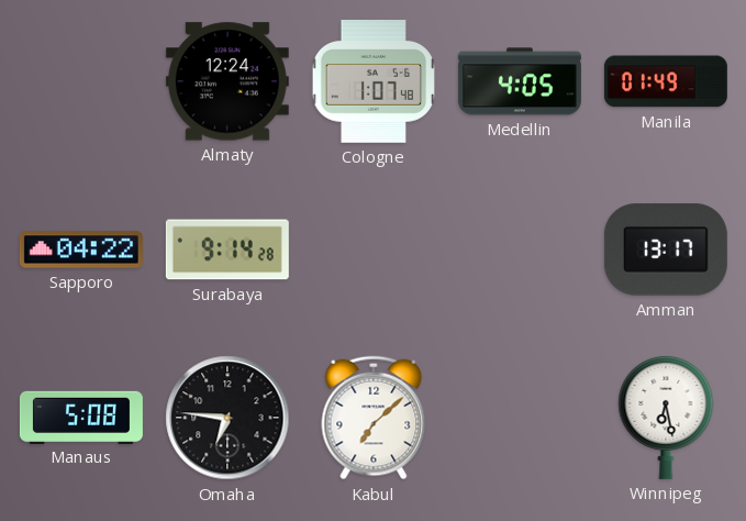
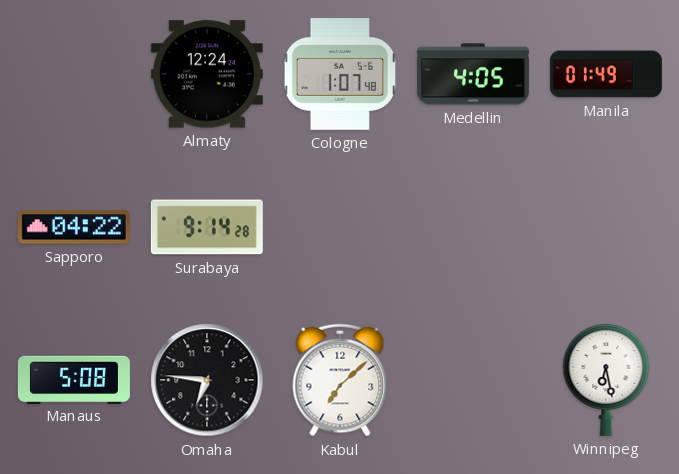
Amman: 13:17 -> none
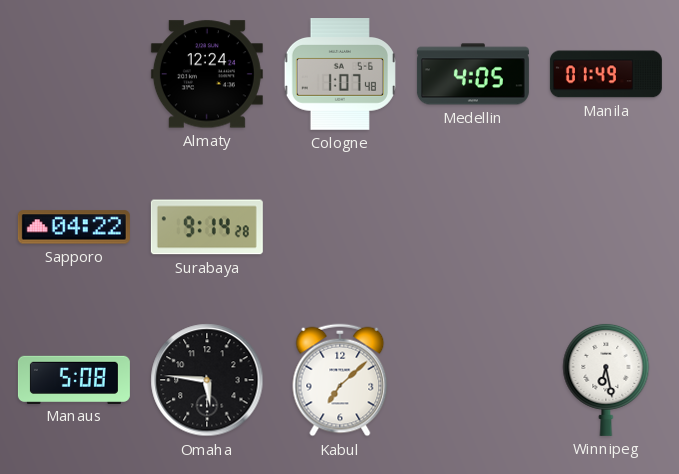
Omaha: 6:46 -> 5:46
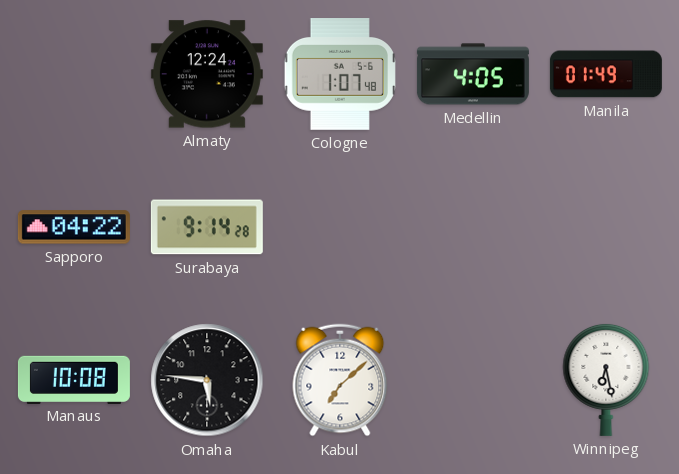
Manaus: 5:08 -> 10:08
